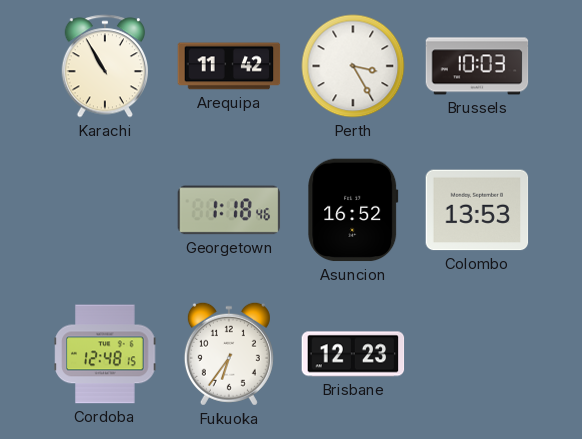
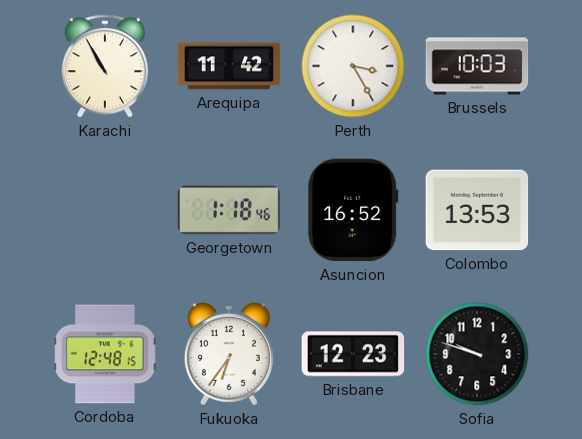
Sofia: none -> 9:48
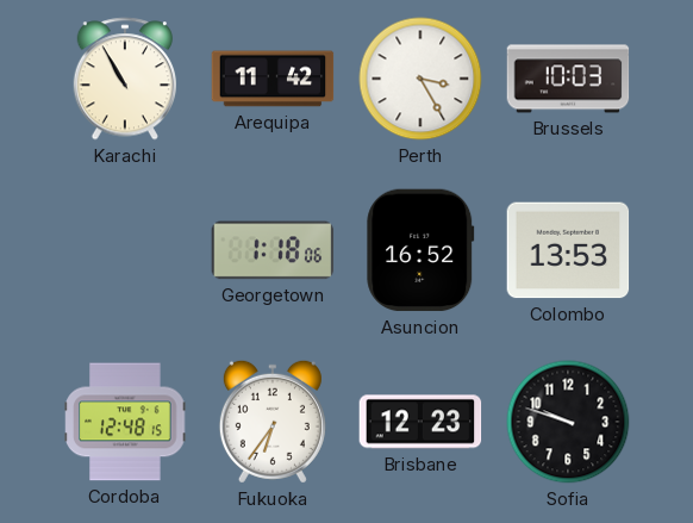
Georgetown: 1:18:46 -> 1:18:06
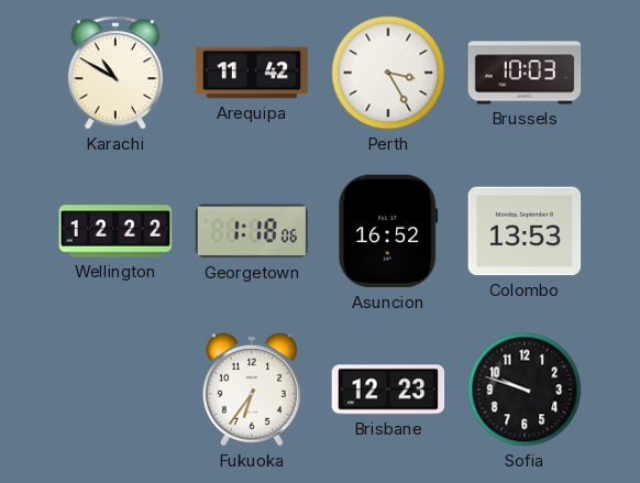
Karachi: 10:55 -> 10:50
Wellington: none -> 12:22
Cordoba: 12:48 -> none
